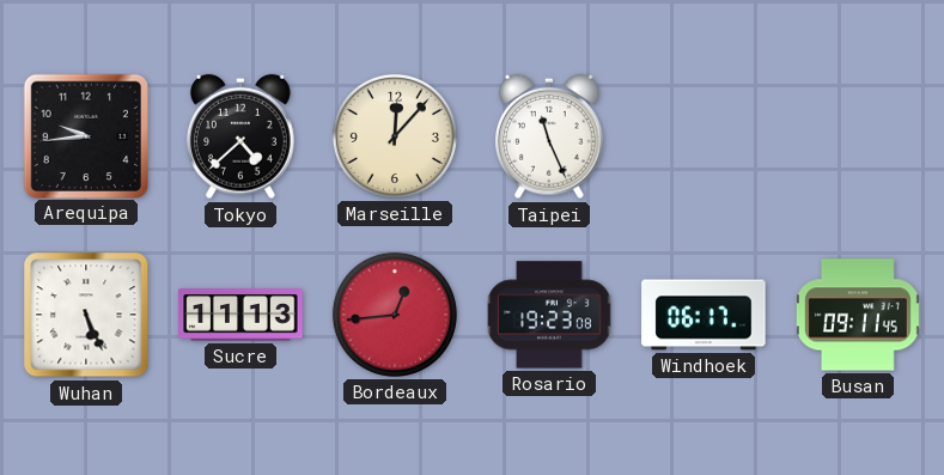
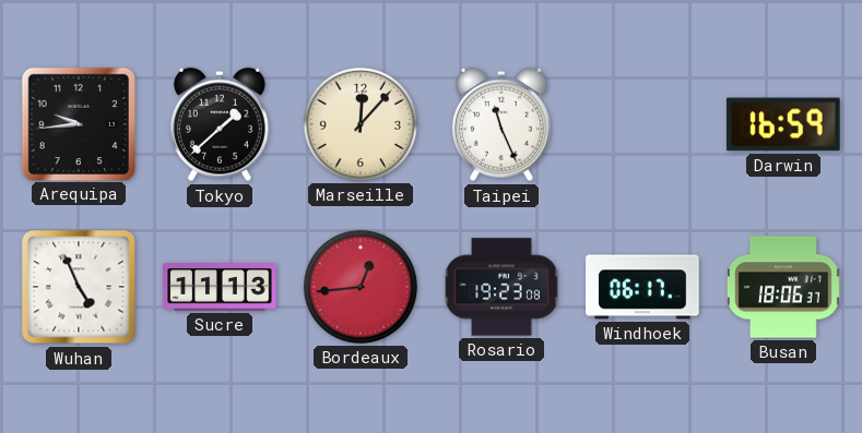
Tokyo: 4:38 -> 1:38
Darwin: none -> 16:59
Wuhan: 5:26 -> 4:56
Busan: 09:11 -> 18:06
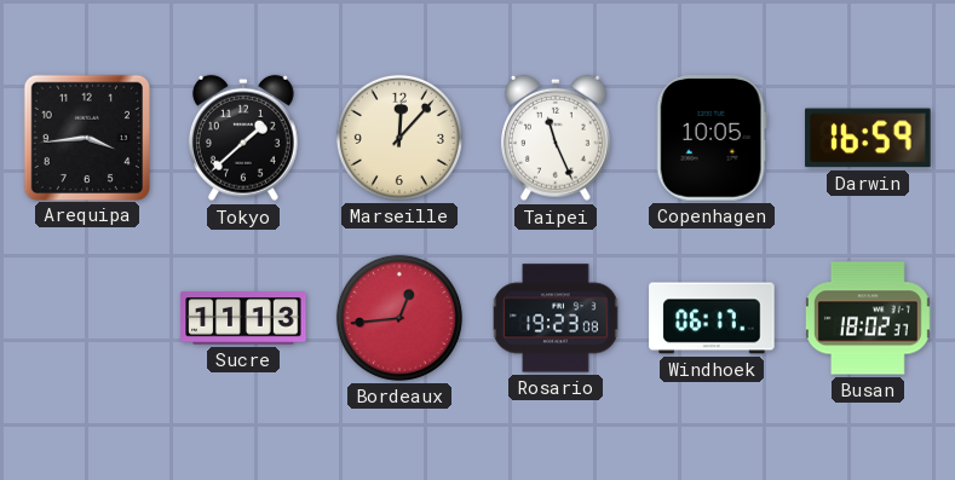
Arequipa: 9:44 -> 3:44
Copenhagen: none -> 10:05
Wuhan: 4:56 -> none
Busan: 18:06 -> 18:02
